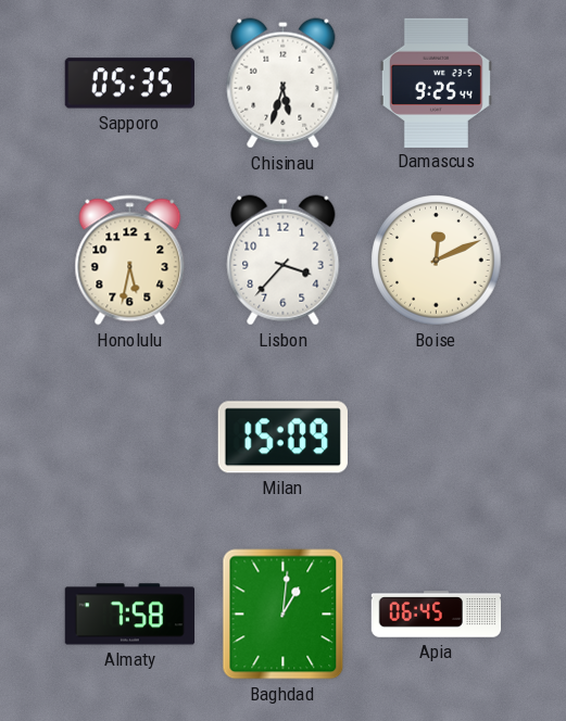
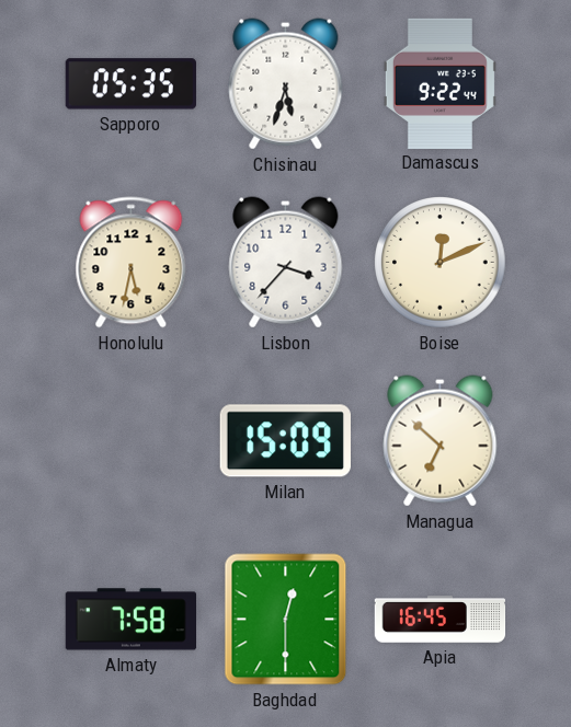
Damascus: 9:25 -> 9:22
Managua: none -> 6:52
Baghdad: 1:01 -> 12:30
Apia: 06:45 -> 16:45
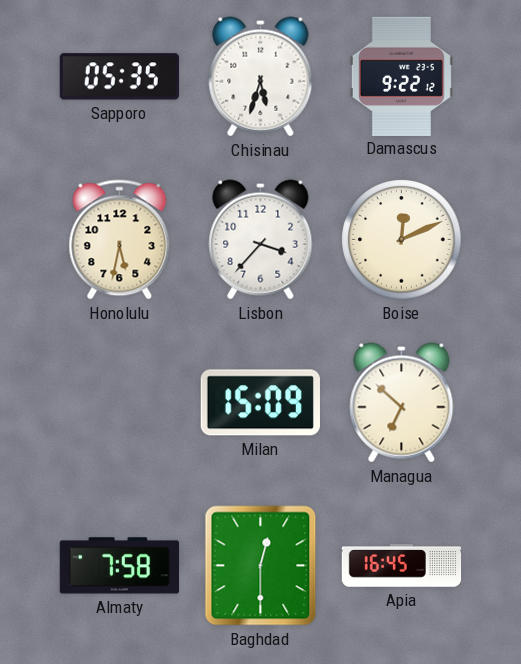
Damascus: 9:22:44 -> 9:22:12
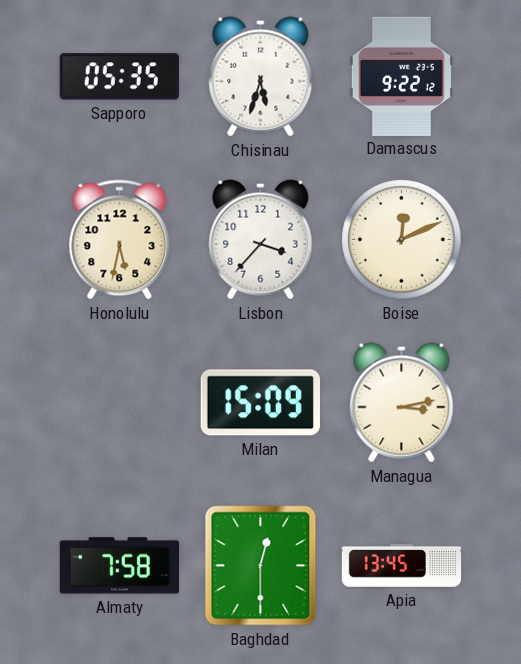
Managua: 6:52 -> 3:13
Apia: 16:45 -> 13:45
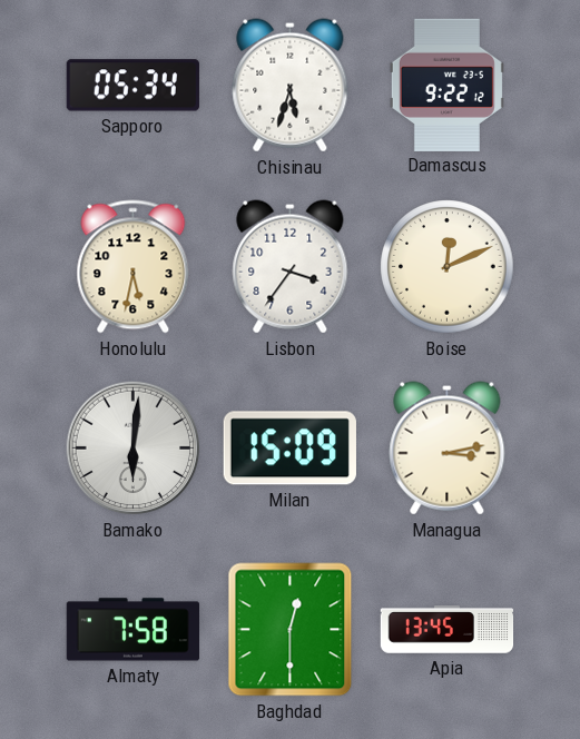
Sapporo: 05:35 -> 05:34
Lisbon: 3:37 -> 3:36
Bamako: none -> 6:01
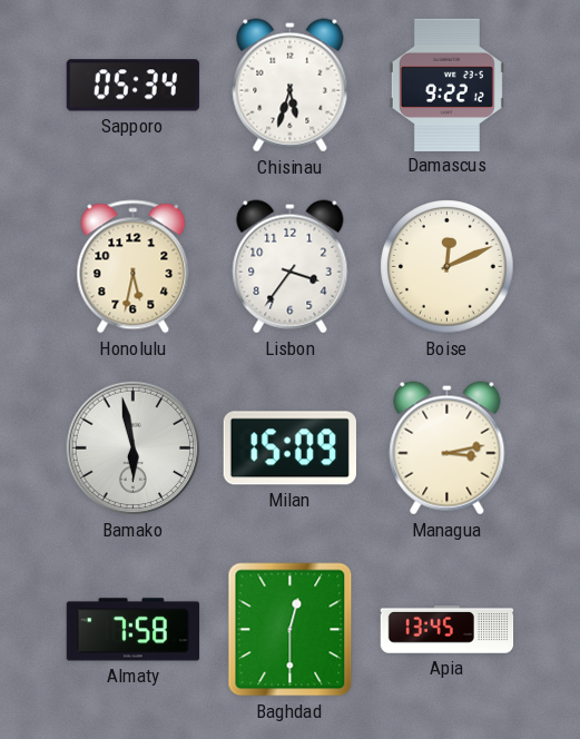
Bamako: 6:01 -> 5:58
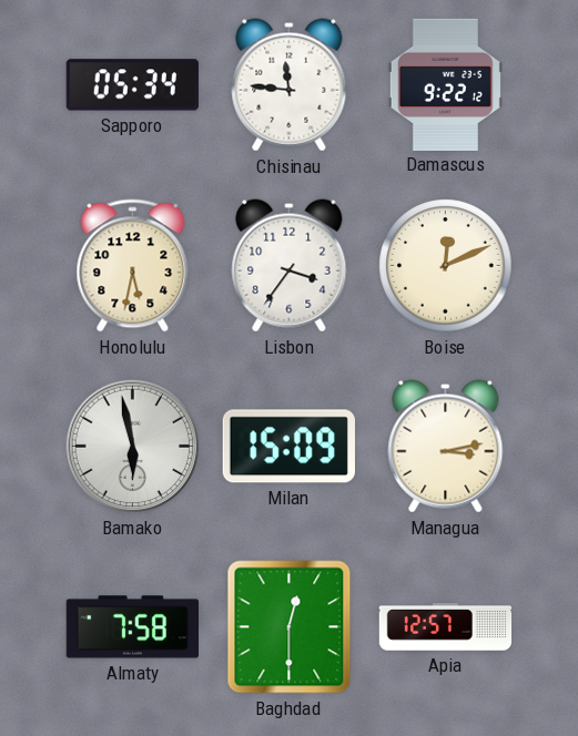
Chisinau: 5:33 -> 11:46
Apia: 13:45 -> 12:57
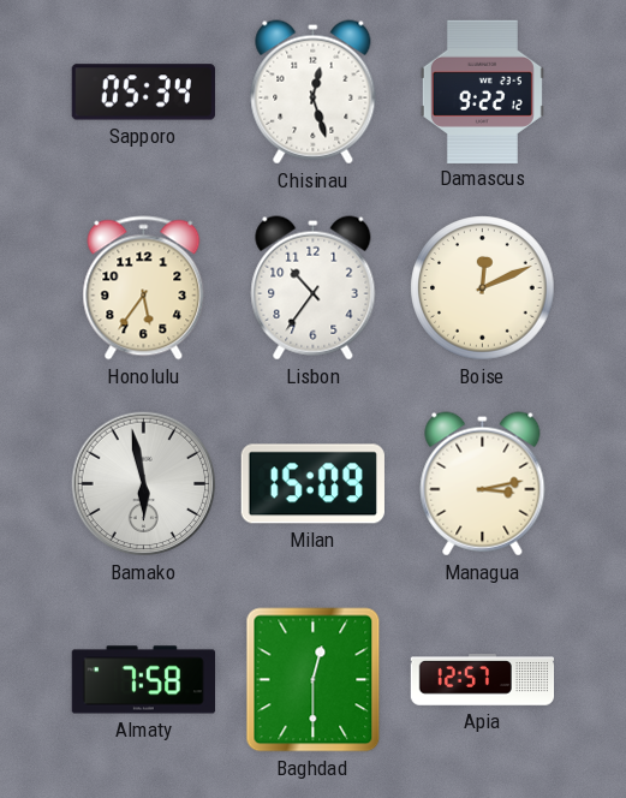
Chisinau: 11:46 -> 12:27
Honolulu: 5:32 -> 5:36
Lisbon: 3:36 -> 10:36
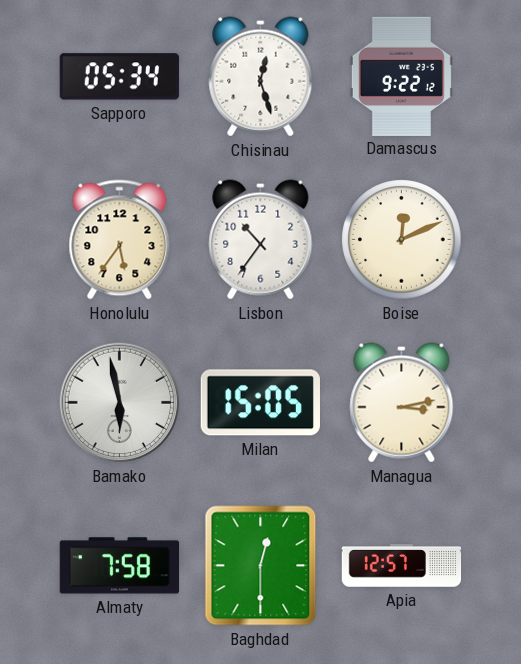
Milan: 15:09 -> 15:05
